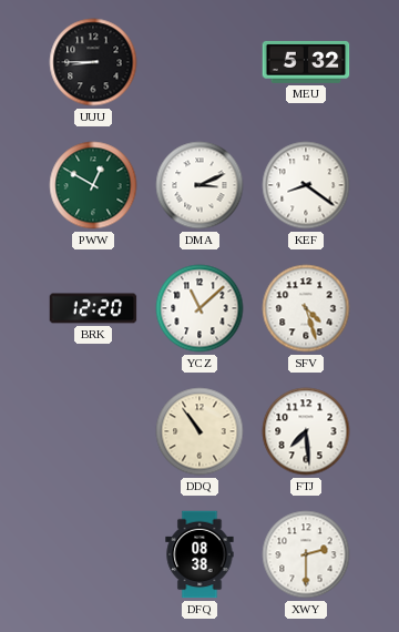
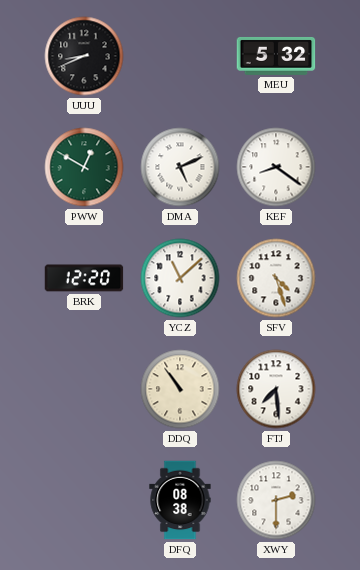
UUU: 8:45 -> 8:41
DMA: 3:11 -> 5:11
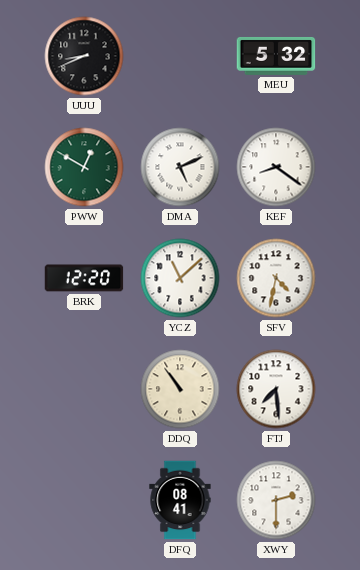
SFV: 4:27 -> 4:32
DFQ: 08:38 -> 08:41
